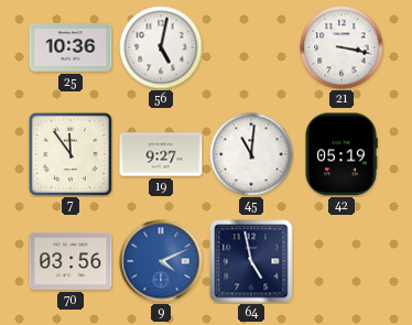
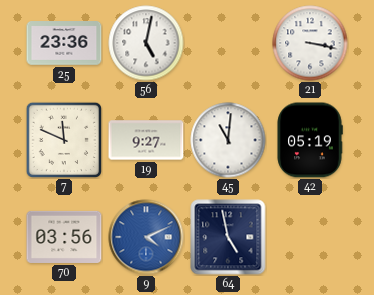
25: 10:36 -> 23:36
7: 11:54 -> 11:49
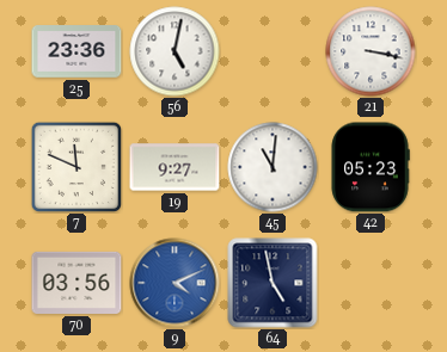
42: 05:19 -> 05:23
